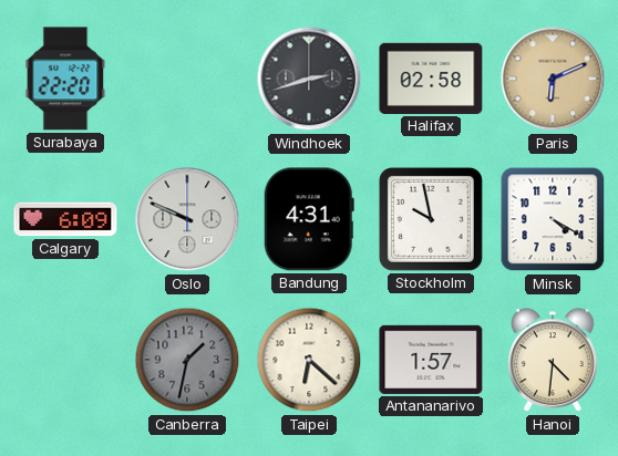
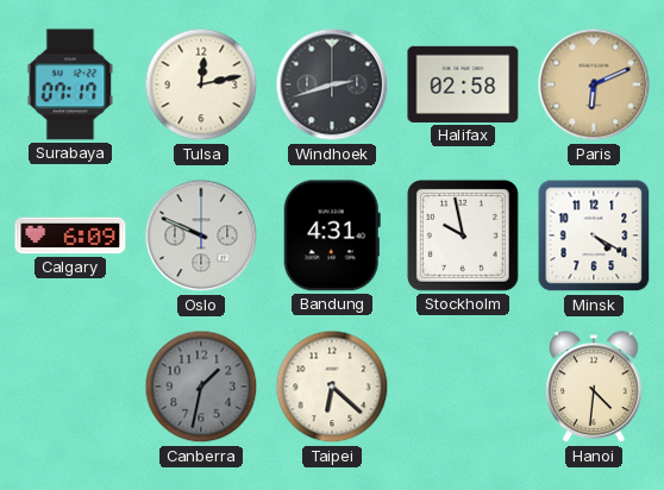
Surabaya: 22:20 -> 07:17
Tulsa: none -> 12:13
Antananarivo: 1:57 -> none
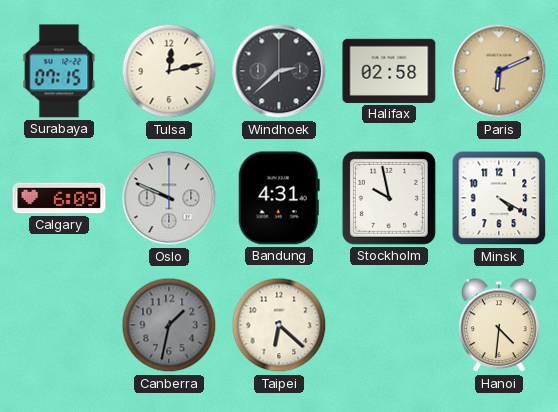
Surabaya: 07:17 -> 07:15
Windhoek: 2:42 -> 2:38
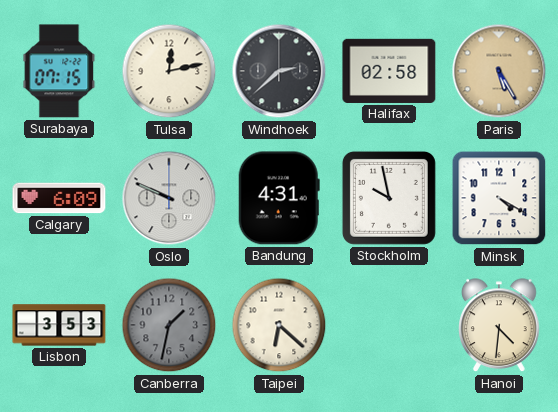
Paris: 6:11 -> 5:25
Lisbon: none -> 3:53
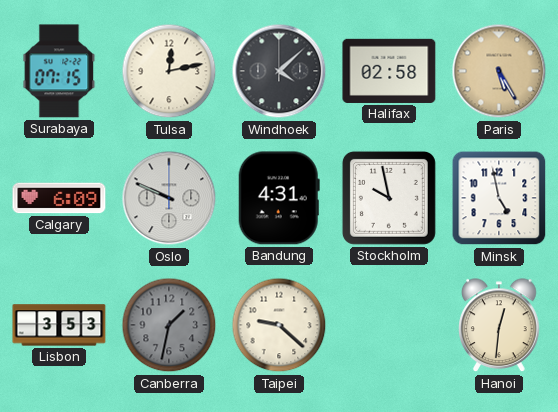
Windhoek: 2:38 -> 4:08
Minsk: 4:20 -> 4:58
Taipei: 6:22 -> 9:22
Hanoi: 4:31 -> 12:31
